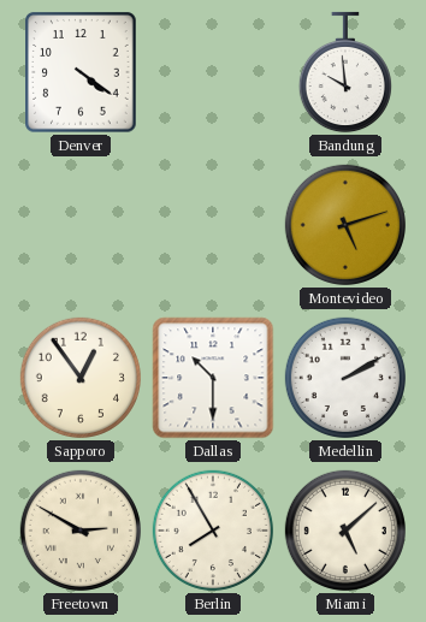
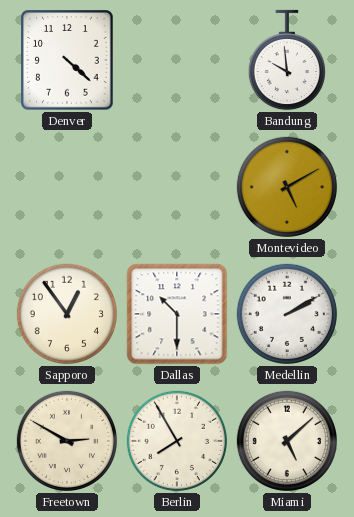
Denver: 4:21 -> 4:22
Montevideo: 5:12 -> 5:10
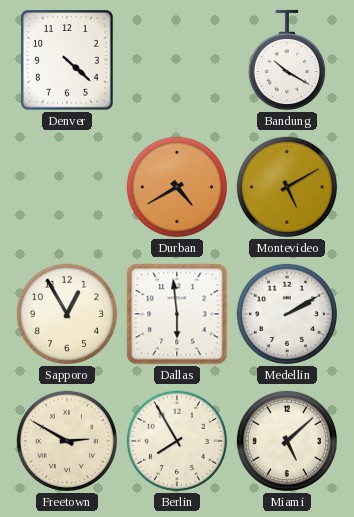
Bandung: 9:59 -> 10:20
Durban: none -> 4:40
Sapporo: 12:54 -> 12:55
Dallas: 10:30 -> 5:59
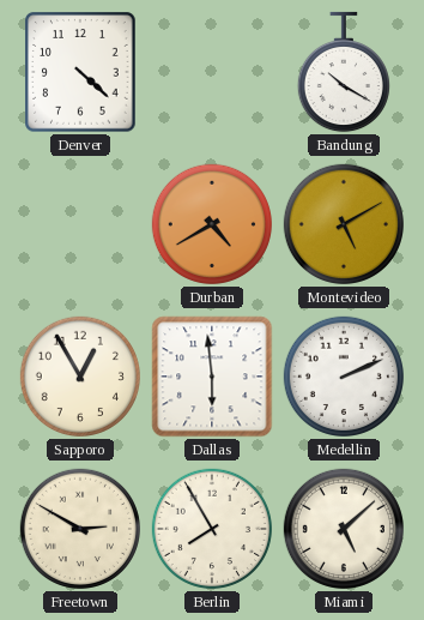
Medellin: 2:10 -> 2:11
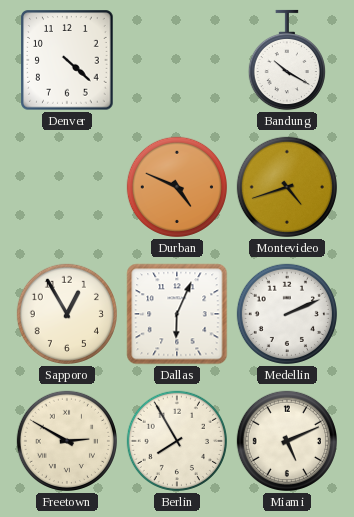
Durban: 4:40 -> 4:49
Montevideo: 5:10 -> 4:42
Dallas: 5:59 -> 6:04
Miami: 5:08 -> 5:11
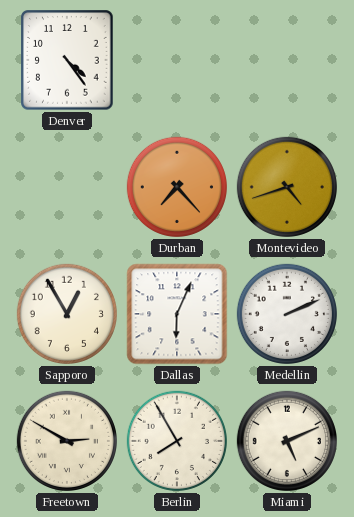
Denver: 4:22 -> 4:24
Bandung: 10:20 -> none
Durban: 4:49 -> 7:23
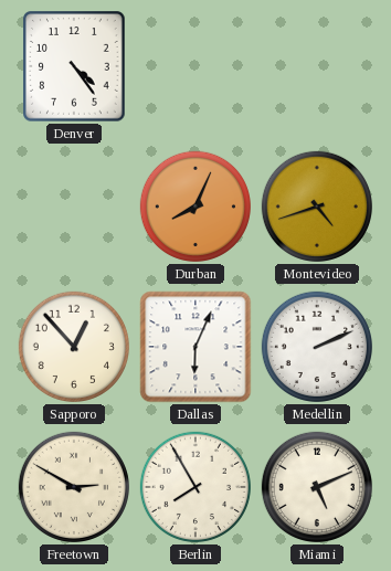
Durban: 7:23 -> 8:04
Sapporo: 12:55 -> 12:53
